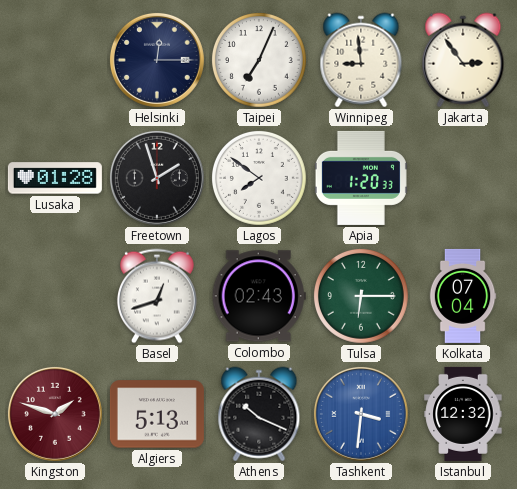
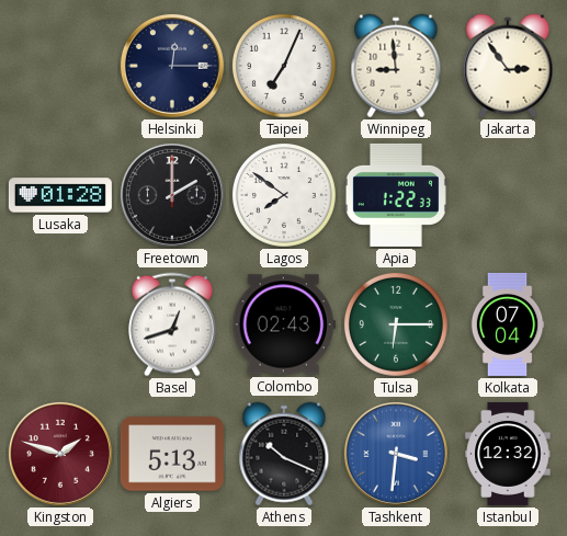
Freetown: 1:57 -> 2:00
Apia: 1:20 -> 1:22
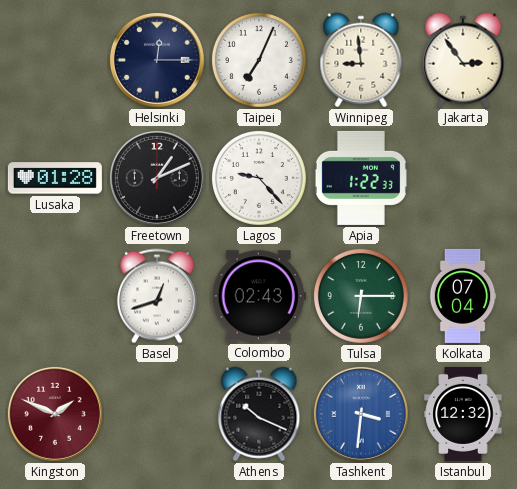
Freetown: 2:00 -> 1:11
Lagos: 7:51 -> 9:23
Kingston: 1:48 -> 1:49
Algiers: 5:13 -> none
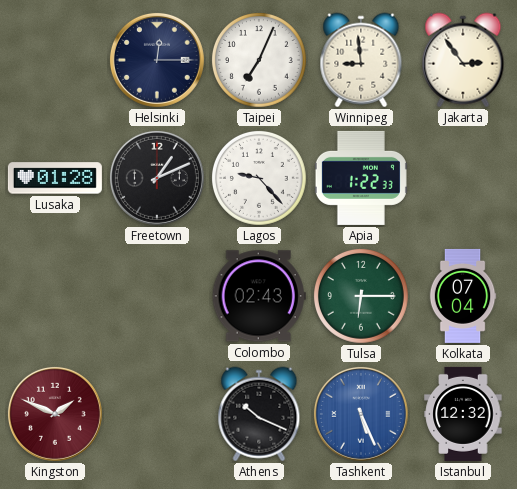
Basel: 12:42 -> none
Tashkent: 3:31 -> 5:26
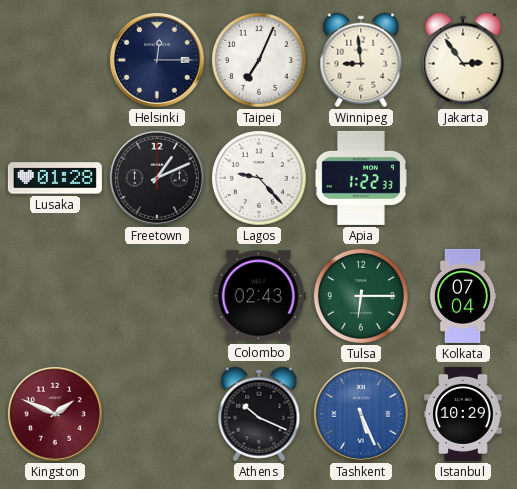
Istanbul: 12:32 -> 10:29
